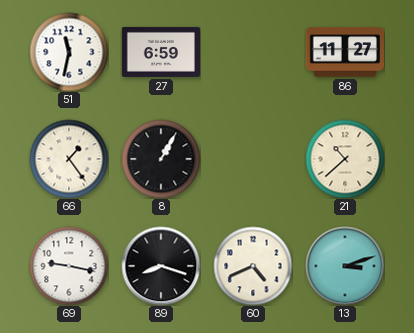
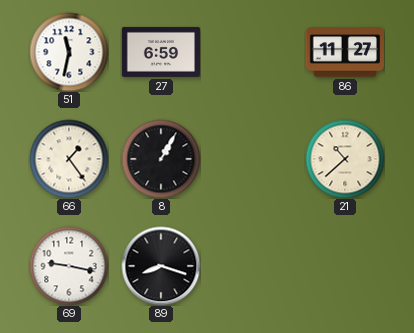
60: 4:41 -> none
13: 3:12 -> none
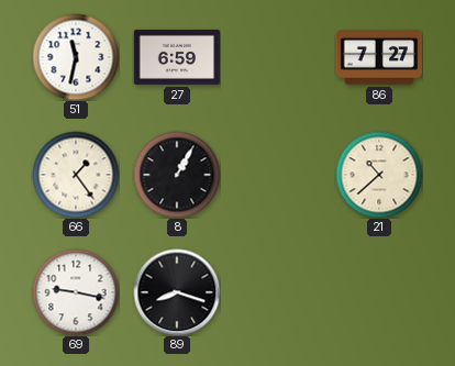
86: 11:27 -> 7:27
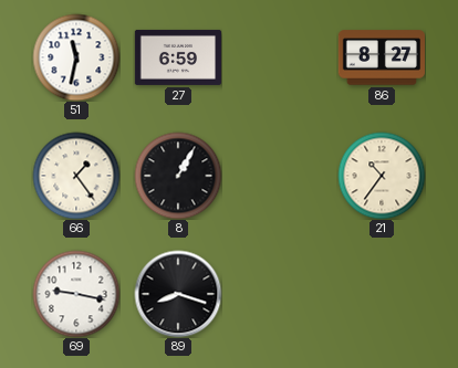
86: 7:27 -> 8:27
21: 10:38 -> 10:36
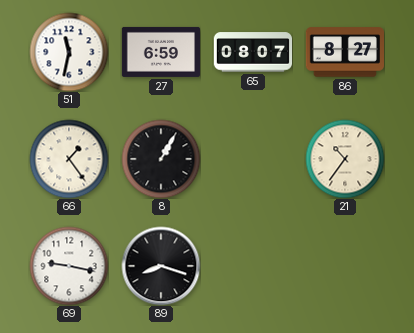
65: none -> 08:07
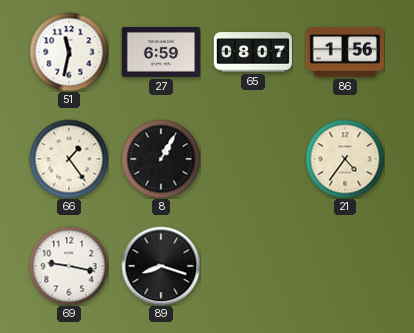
86: 8:27 -> 1:56
21: 10:36 -> 4:36
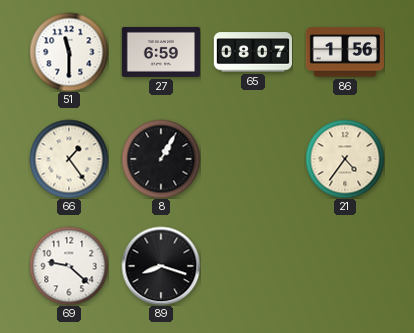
51: 11:32 -> 11:30
69: 9:17 -> 9:22
